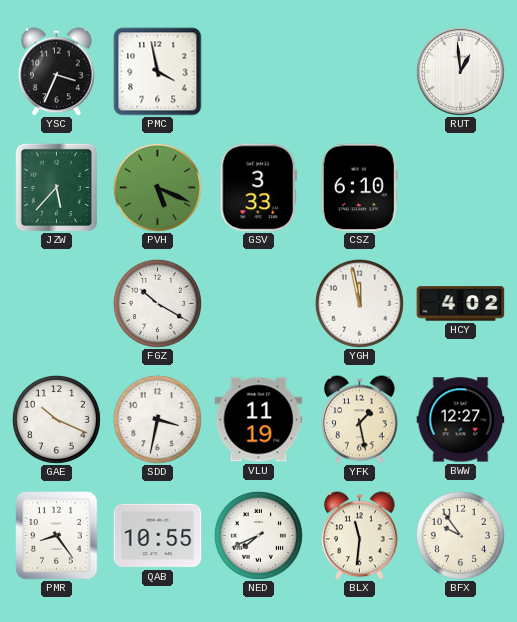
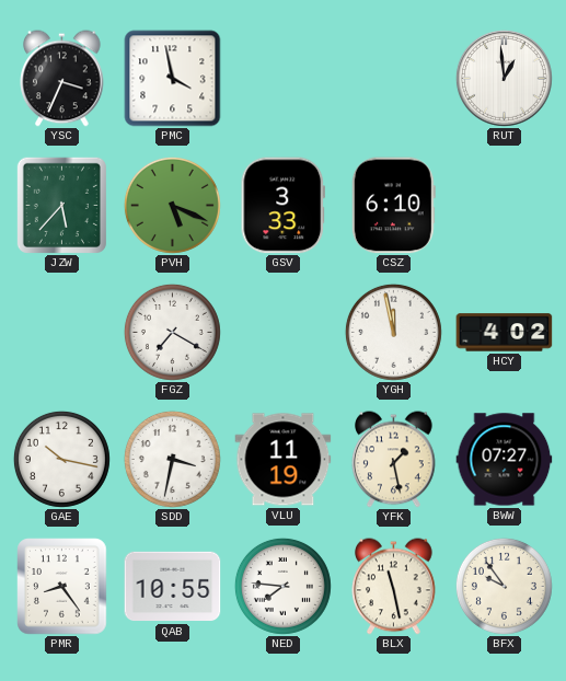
FGZ: 10:20 -> 7:20
GAE: 10:19 -> 10:17
BWW: 12:27 -> 07:27
NED: 7:41 -> 7:46
BLX: 11:31 -> 11:28
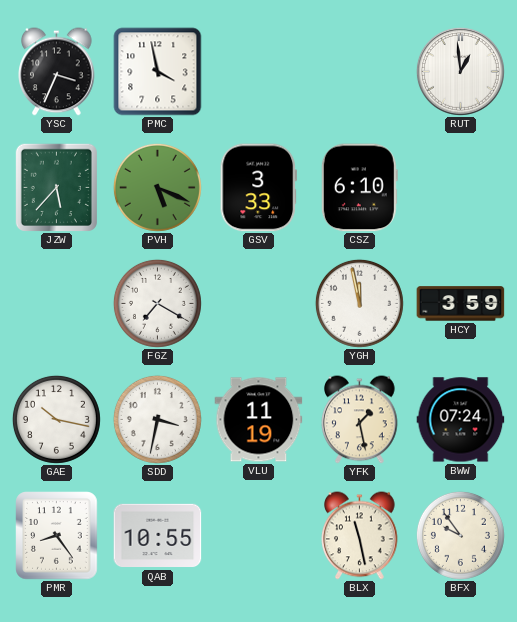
HCY: 4:02 -> 3:59
BWW: 07:27 -> 07:24
NED: 7:46 -> none
